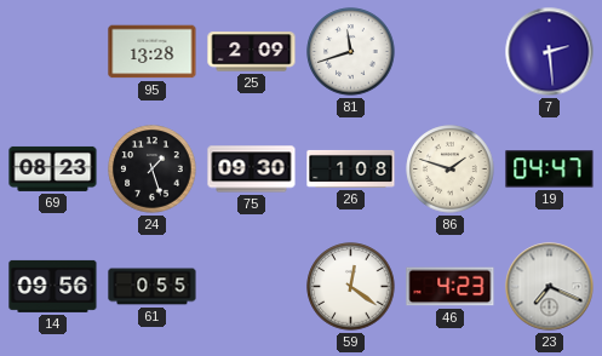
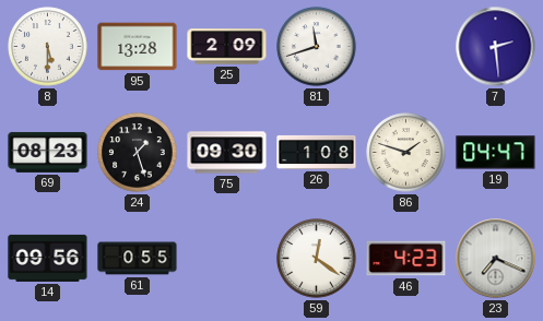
8: none -> 5:30
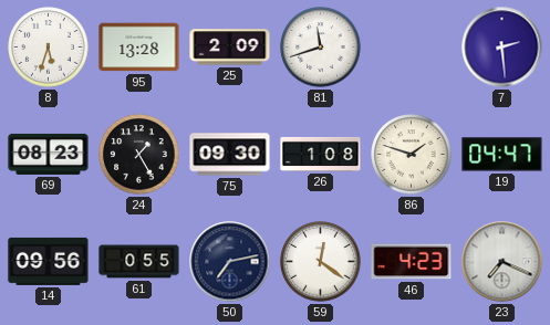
8: 5:30 -> 5:33
24: 1:27 -> 1:25
50: none -> 7:13
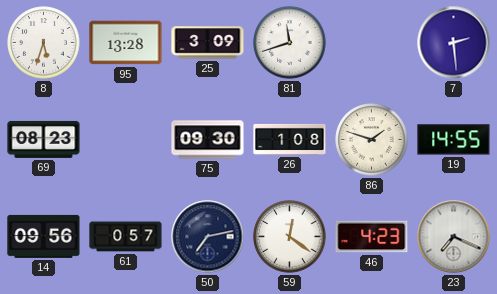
25: 2:09 -> 3:09
24: 1:25 -> none
19: 04:47 -> 14:55
61: 0:55 -> 0:57
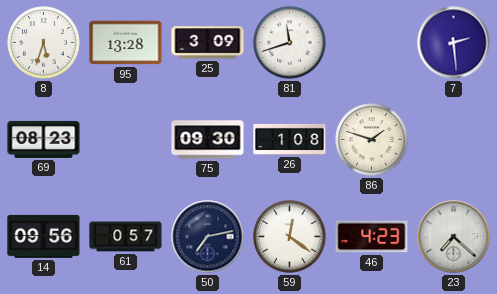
19: 14:55 -> none
23: 7:19 -> 7:22
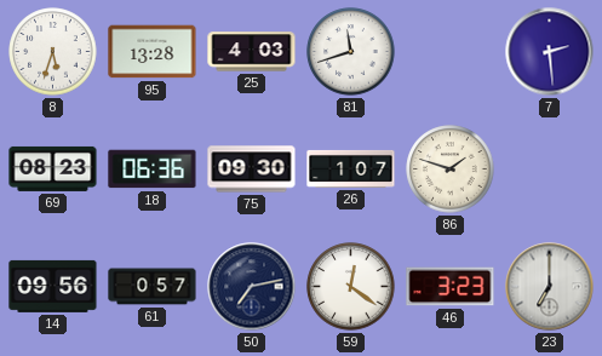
25: 3:09 -> 4:03
18: none -> 06:36
26: 1:08 -> 1:07
46: 4:23 -> 3:23
23: 7:22 -> 7:00
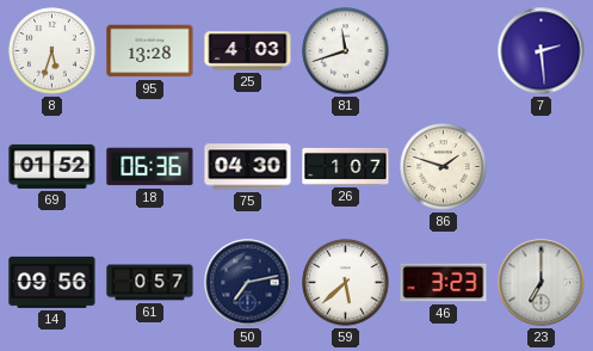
69: 08:23 -> 01:52
75: 09:30 -> 04:30
59: 12:21 -> 5:38
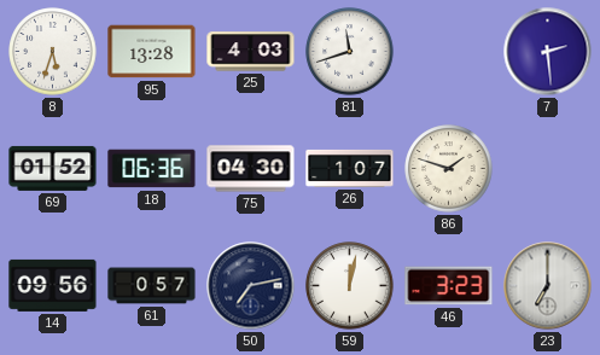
59: 5:38 -> 12:02
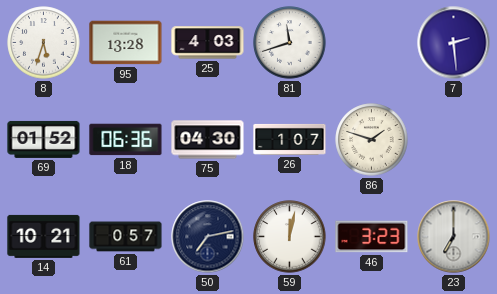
14: 09:56 -> 10:21
